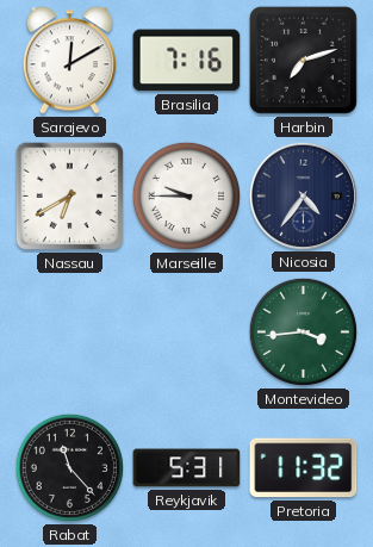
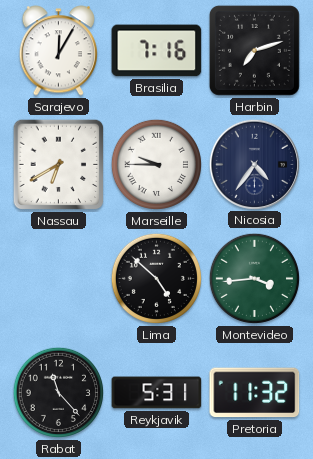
Sarajevo: 12:10 -> 12:05
Lima: none -> 4:52
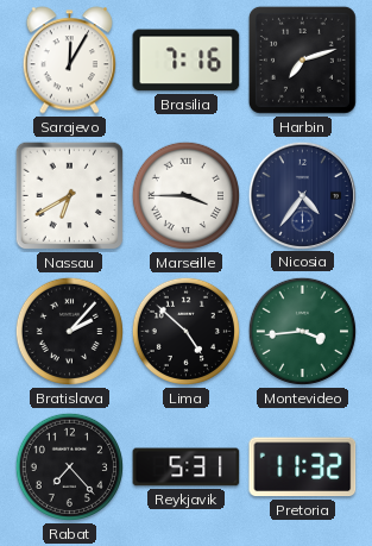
Marseille: 9:45 -> 3:45
Bratislava: none -> 2:07
Rabat: 11:23 -> 7:23
